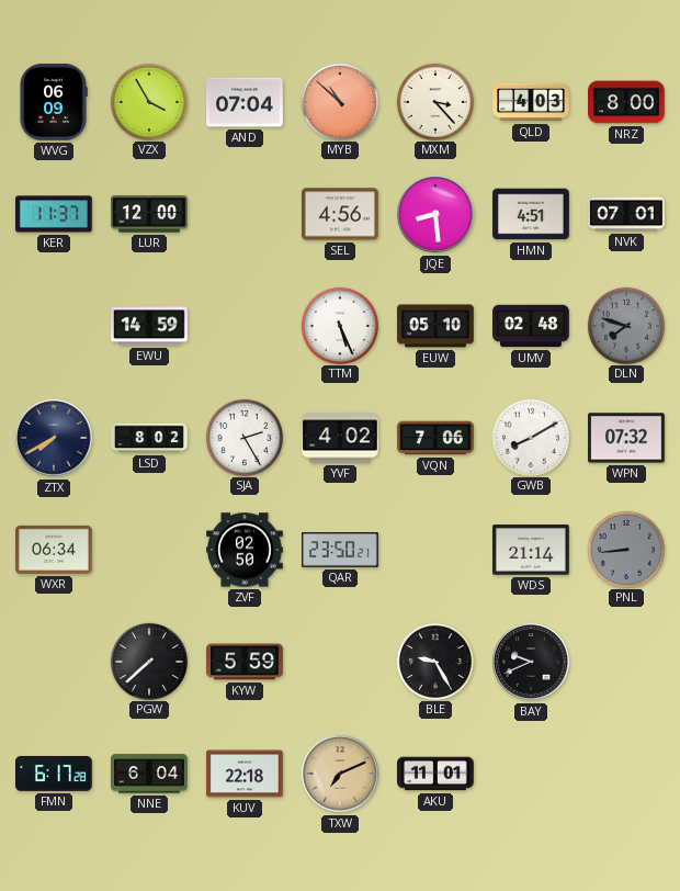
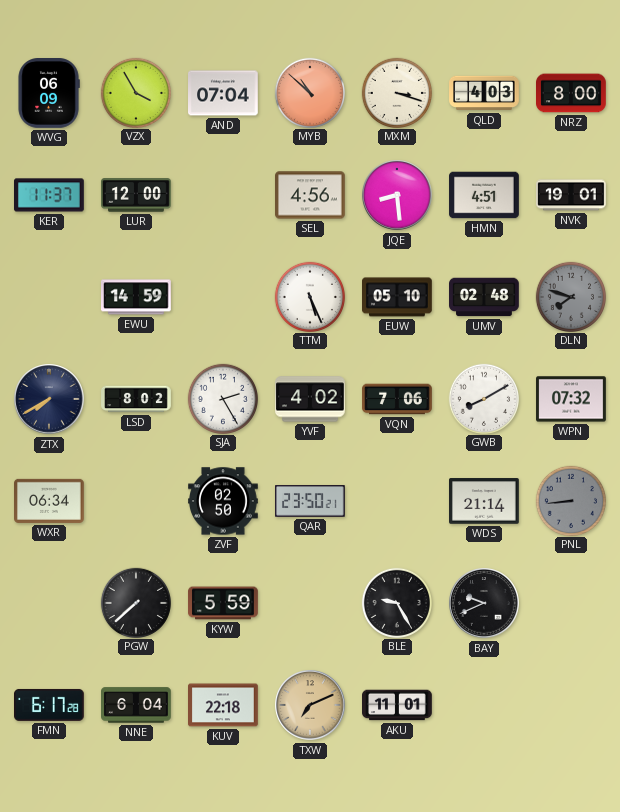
MXM: 3:23 -> 3:18
NVK: 07:01 -> 19:01
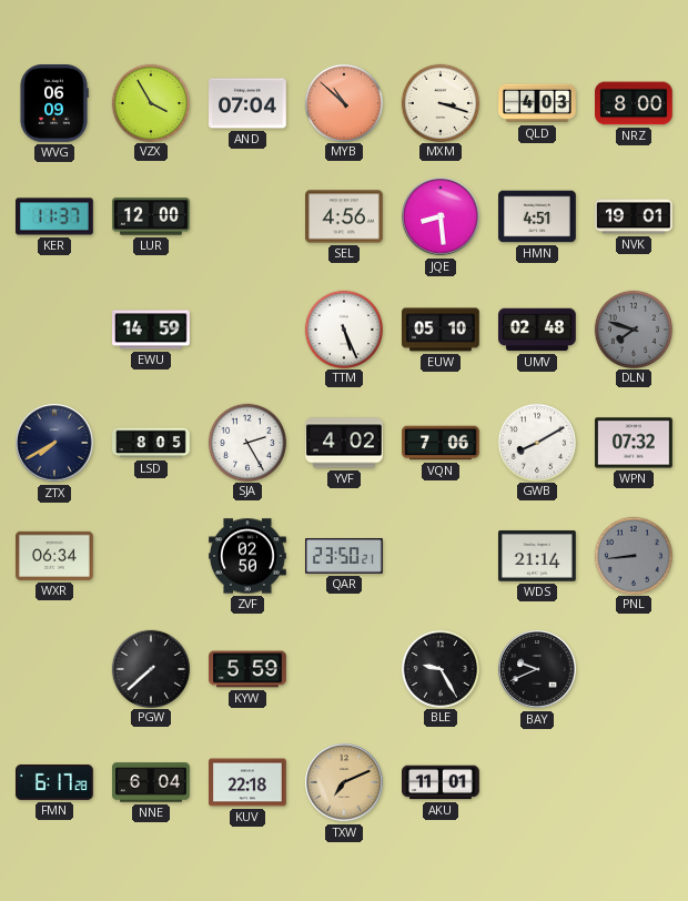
LSD: 8:02 -> 8:05
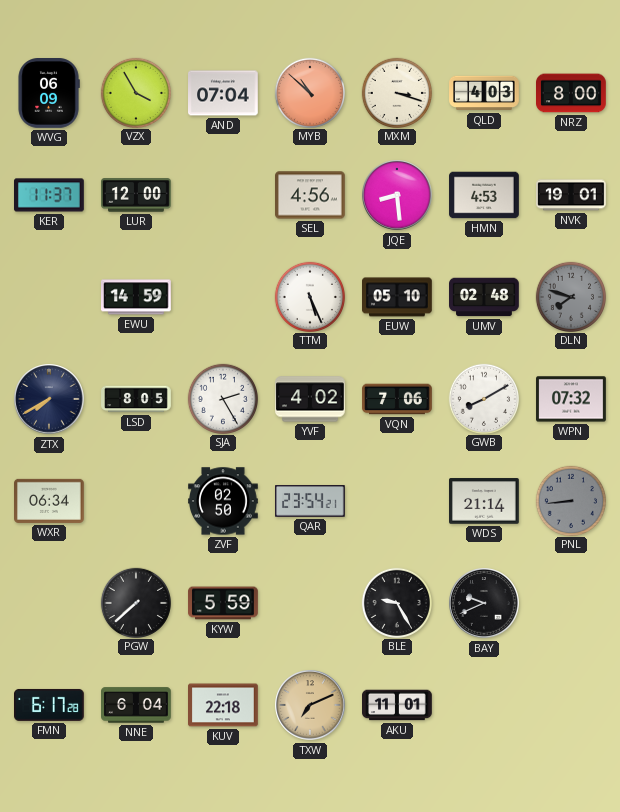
HMN: 4:51 -> 4:53
QAR: 23:50 -> 23:54
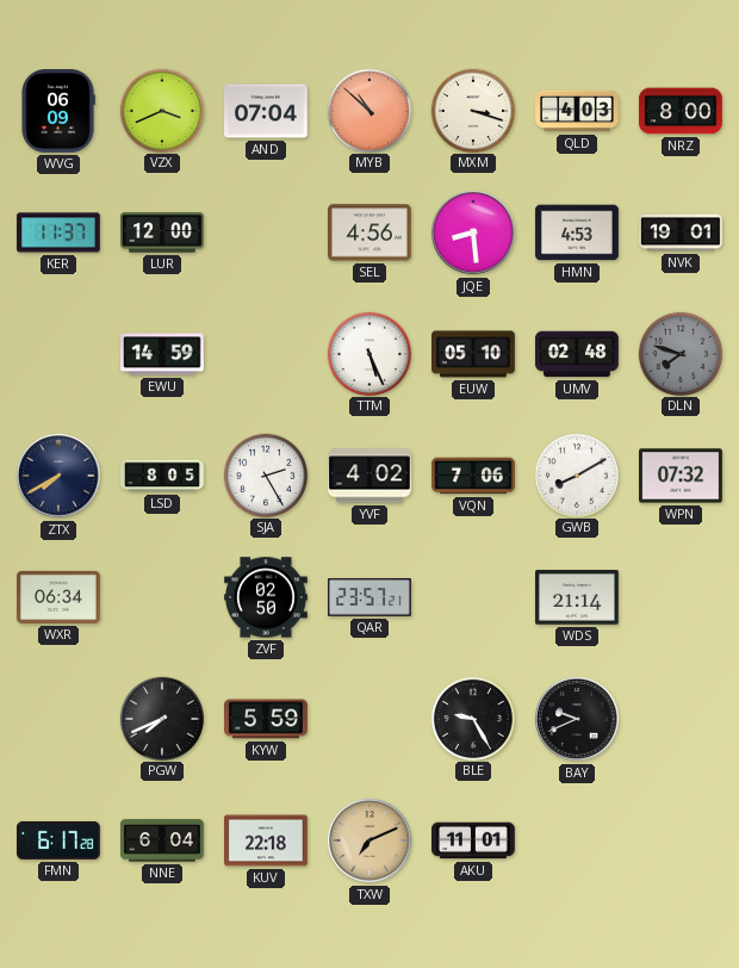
VZX: 3:55 -> 3:41
QAR: 23:54 -> 23:57
PNL: 8:44 -> none
PGW: 7:38 -> 7:41
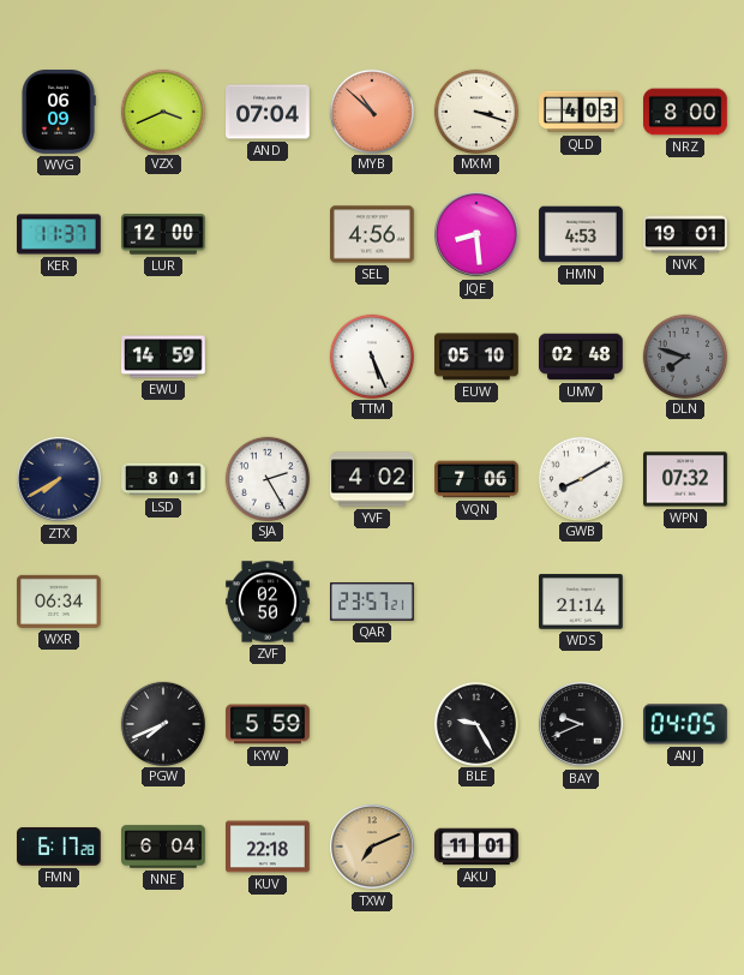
LSD: 8:05 -> 8:01
ANJ: none -> 04:05
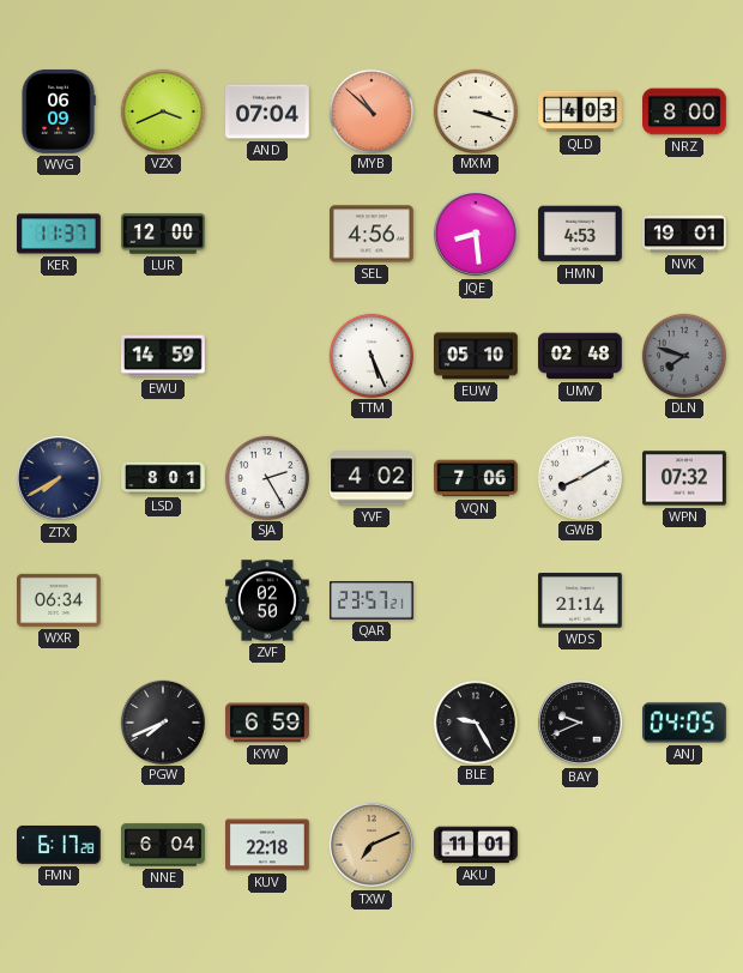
KYW: 5:59 -> 6:59
